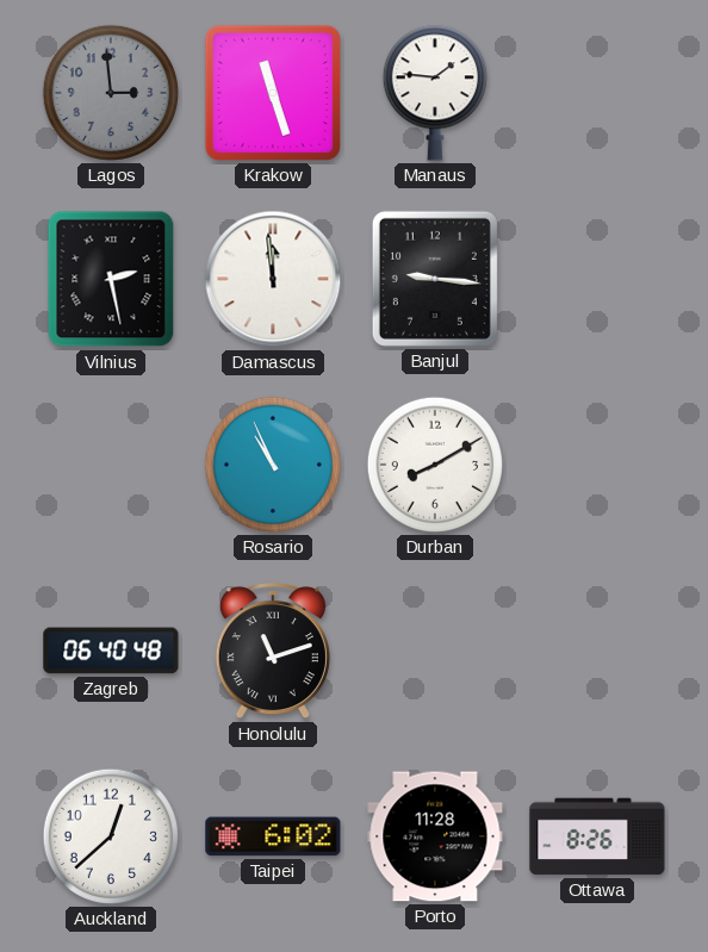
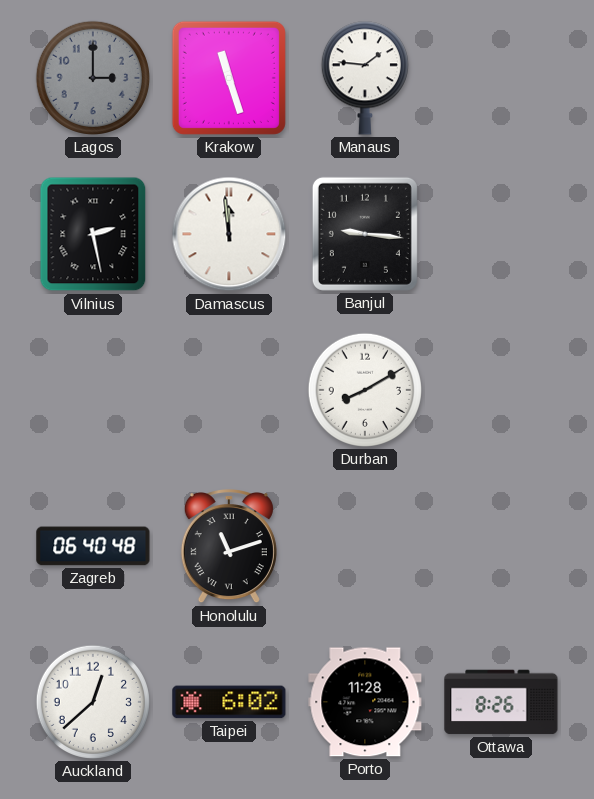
Lagos: 2:59 -> 3:00
Rosario: 10:56 -> none
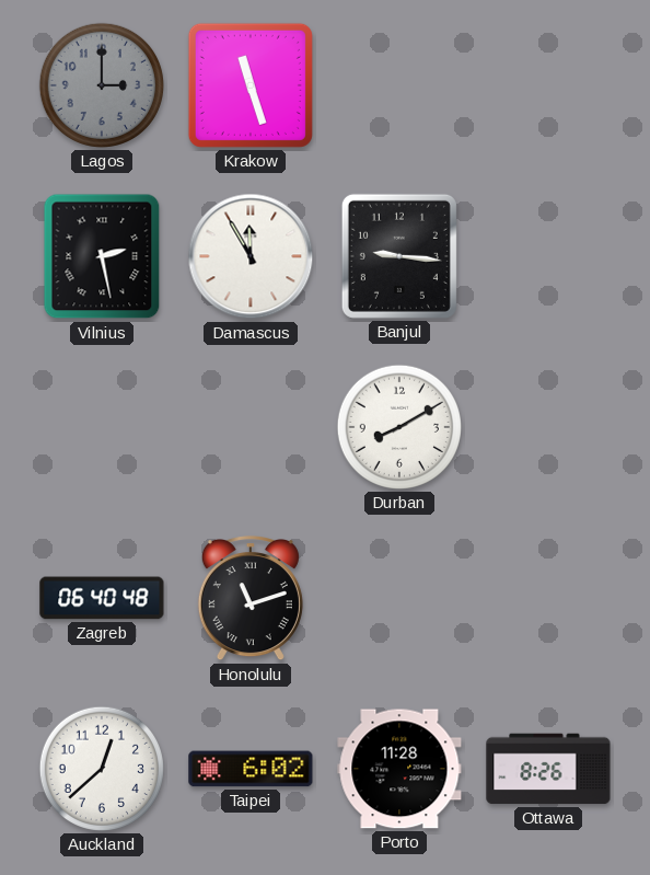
Manaus: 1:46 -> none
Damascus: 11:59 -> 11:55
